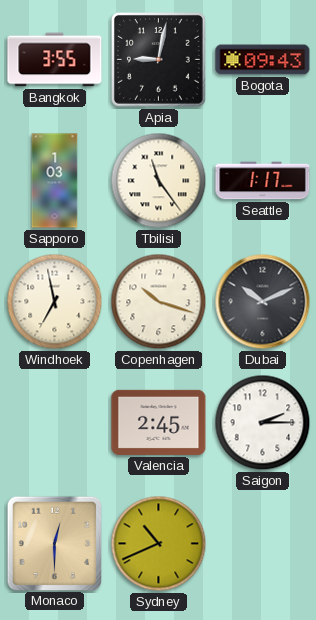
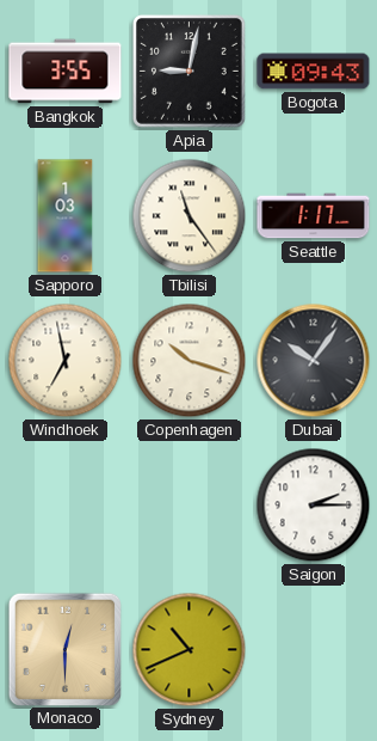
Dubai: 10:11 -> 10:06
Valencia: 2:45 -> none
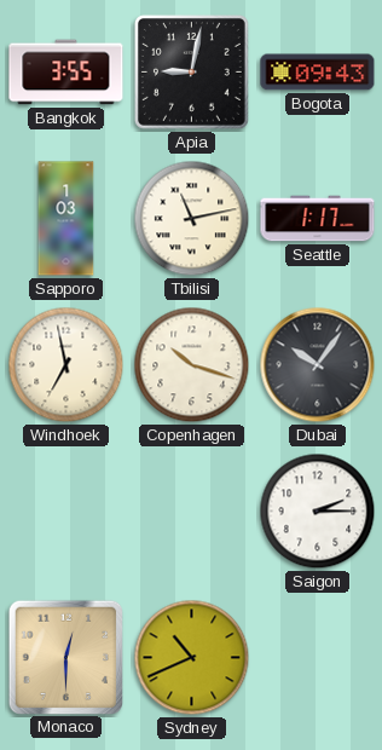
Tbilisi: 11:24 -> 11:13
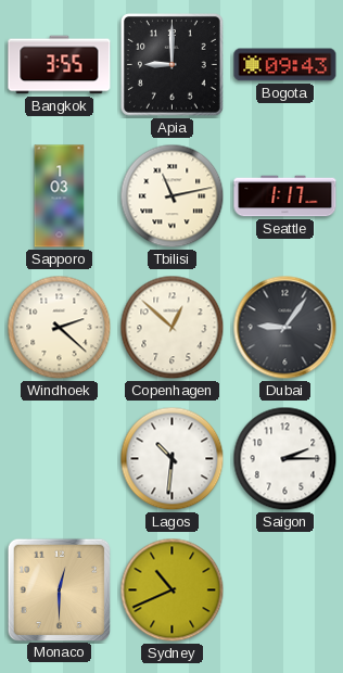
Apia: 9:02 -> 9:00
Windhoek: 6:58 -> 2:22
Copenhagen: 10:18 -> 12:52
Dubai: 10:06 -> 9:06
Lagos: none -> 10:31
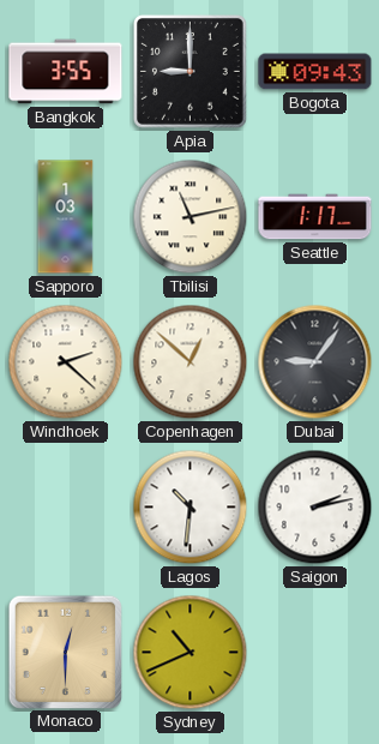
Saigon: 2:15 -> 2:13
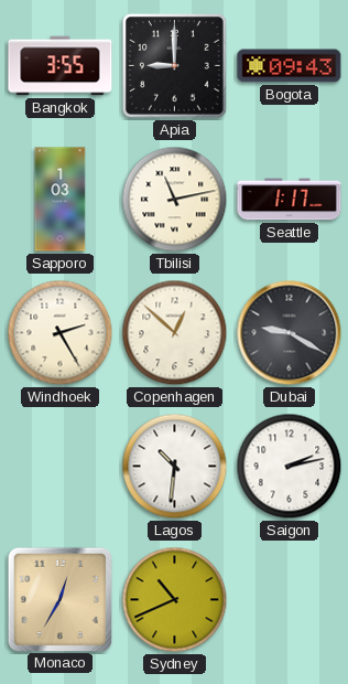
Windhoek: 2:22 -> 2:25
Dubai: 9:06 -> 9:20
Monaco: 12:30 -> 12:35
